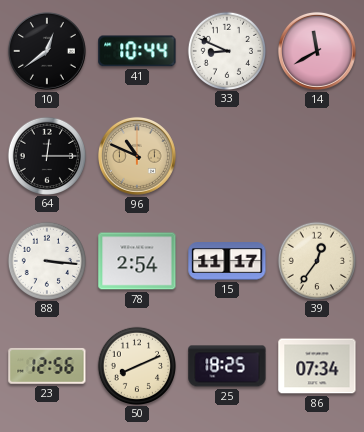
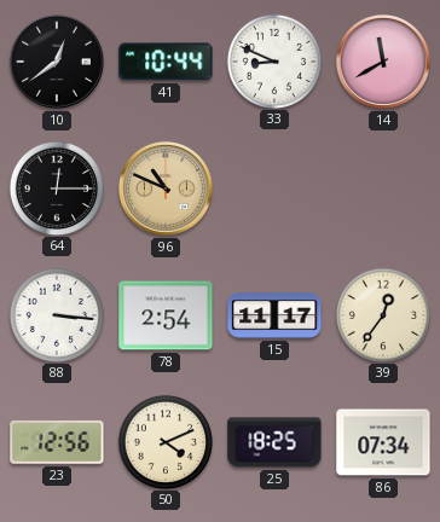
50: 8:11 -> 4:11
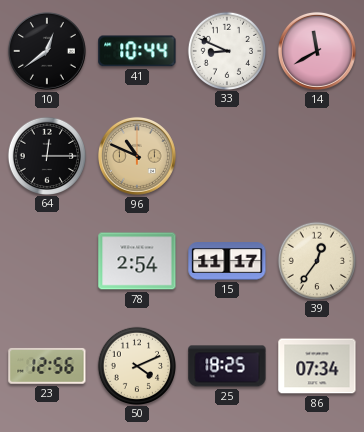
88: 3:16 -> none
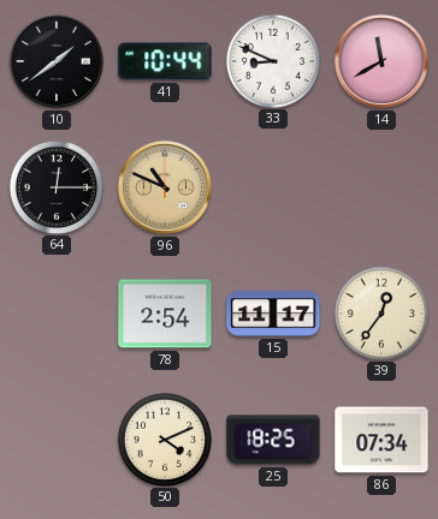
10: 12:39 -> 1:39
23: 12:56 -> none
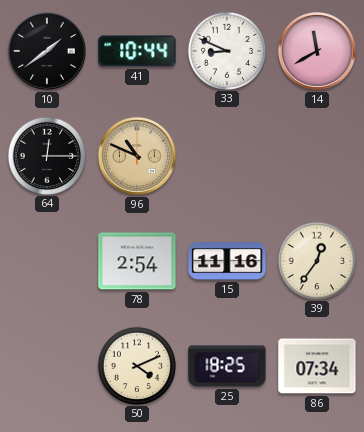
15: 11:17 -> 11:16
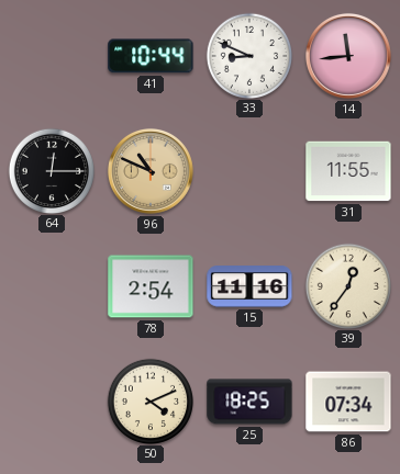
10: 1:39 -> none
14: 11:40 -> 11:44
31: none -> 11:55
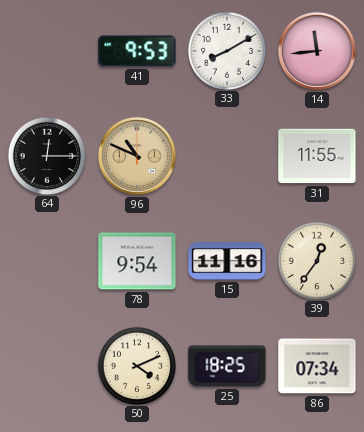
41: 10:44 -> 9:53
33: 8:49 -> 8:10
78: 2:54 -> 9:54
